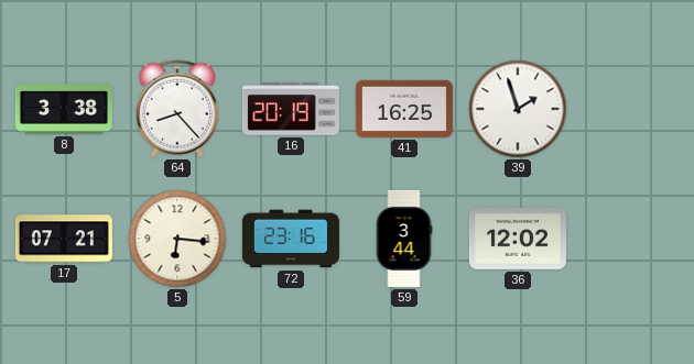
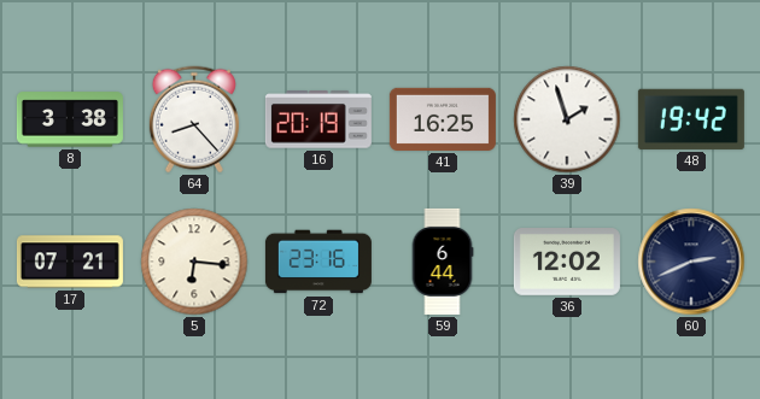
48: none -> 19:42
59: 3:44 -> 6:44
60: none -> 2:41
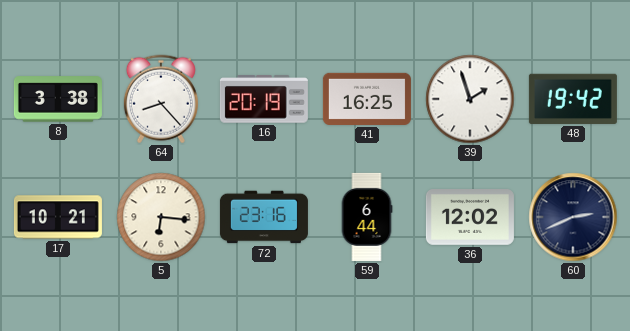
17: 07:21 -> 10:21
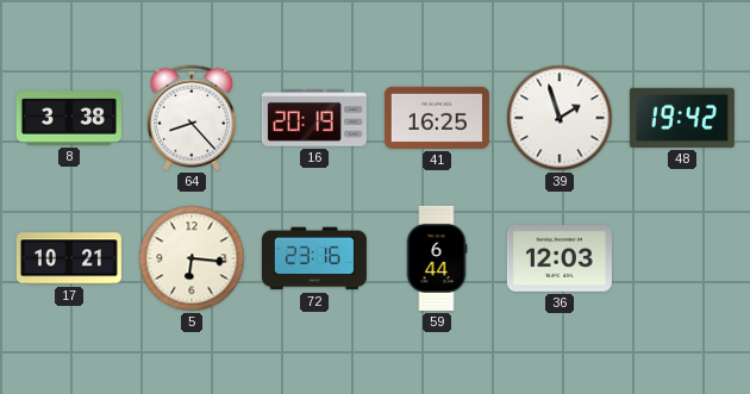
36: 12:02 -> 12:03
60: 2:41 -> none
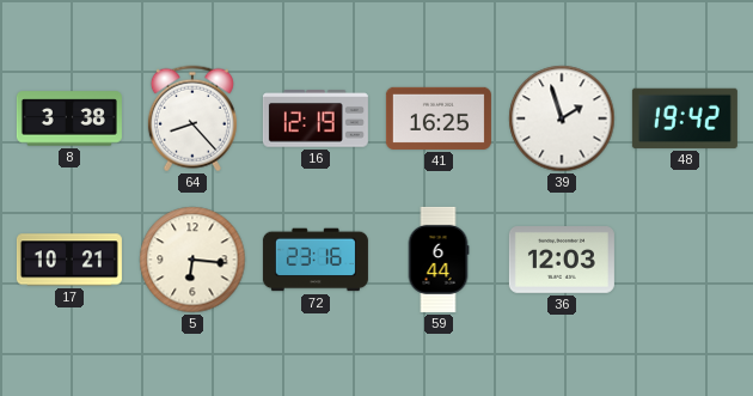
16: 20:19 -> 12:19
